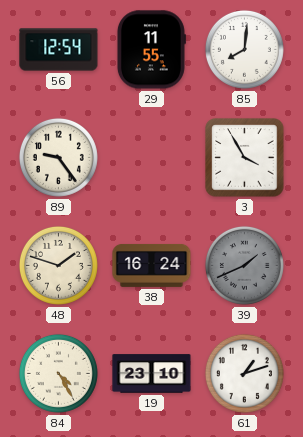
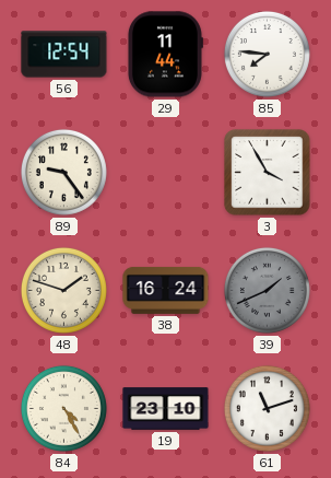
29: 11:55 -> 11:44
85: 8:01 -> 7:46
61: 1:12 -> 11:12
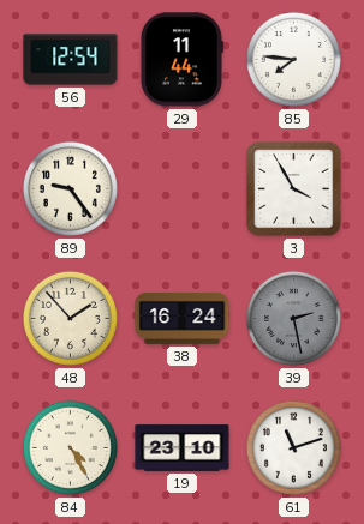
48: 1:48 -> 1:53
39: 1:41 -> 2:28
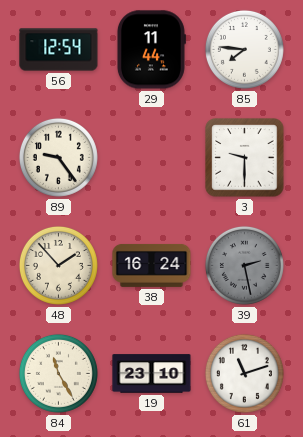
3: 3:55 -> 9:30
84: 4:25 -> 11:25
